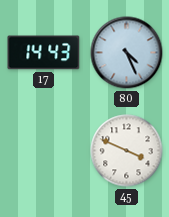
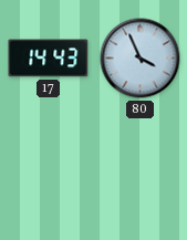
80: 4:26 -> 3:56
45: 3:49 -> none
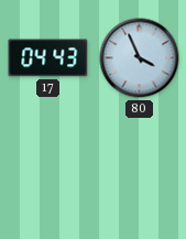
17: 14:43 -> 04:43
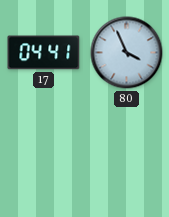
17: 04:43 -> 04:41
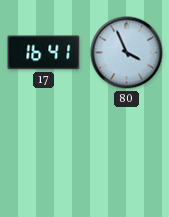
17: 04:41 -> 16:41
